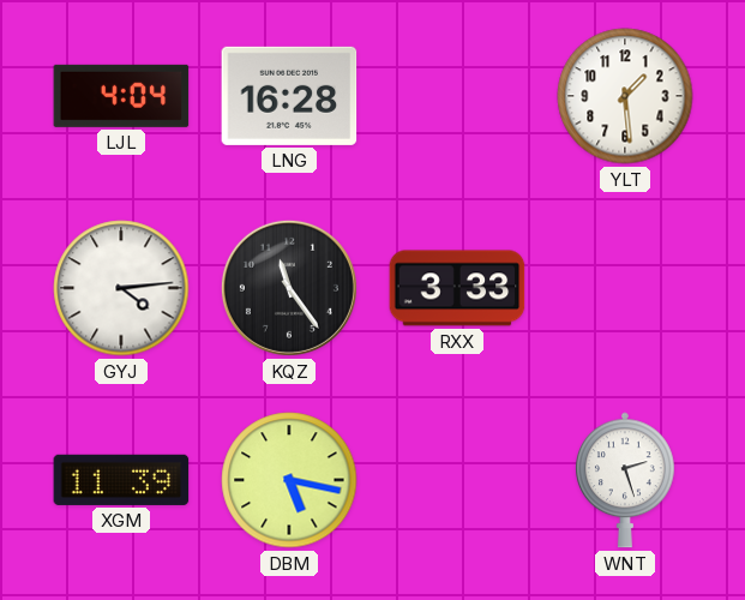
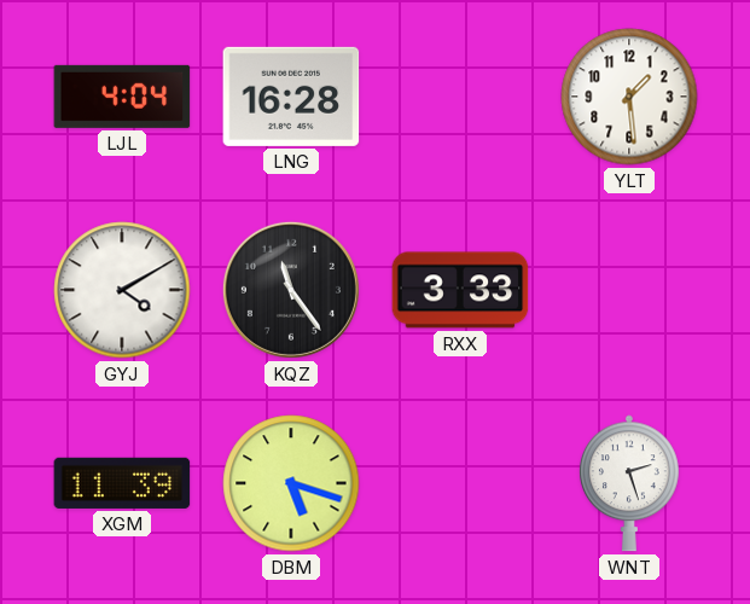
GYJ: 4:14 -> 4:10
DBM: 5:17 -> 5:18
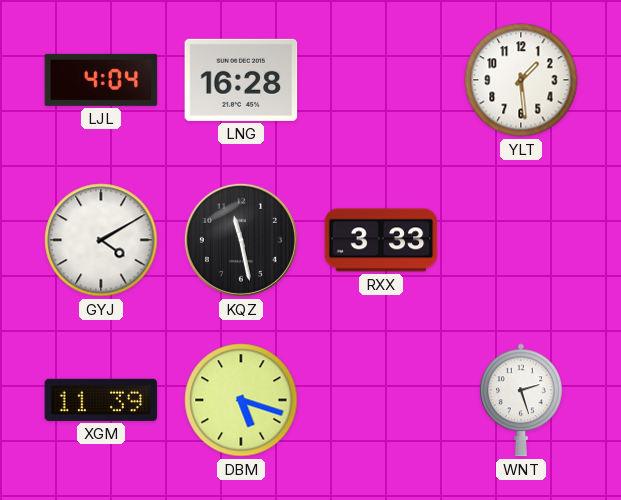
KQZ: 11:24 -> 11:28
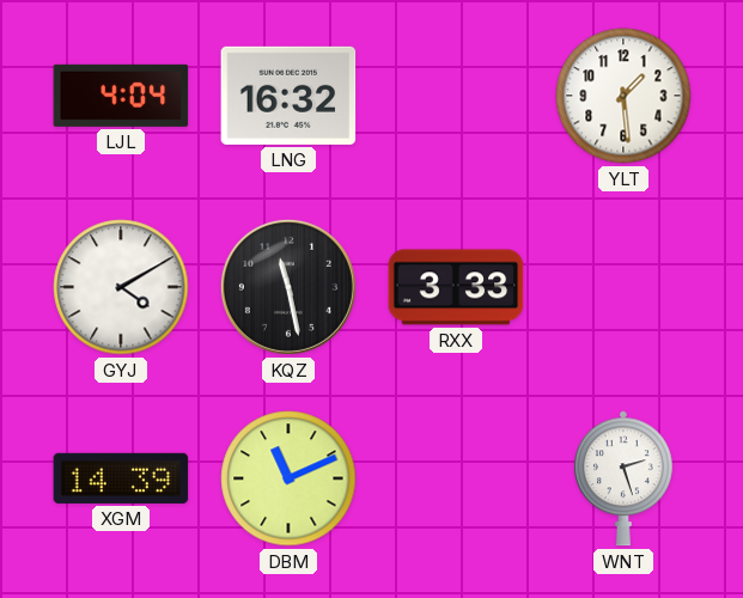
LNG: 16:28 -> 16:32
XGM: 11:39 -> 14:39
DBM: 5:18 -> 11:11
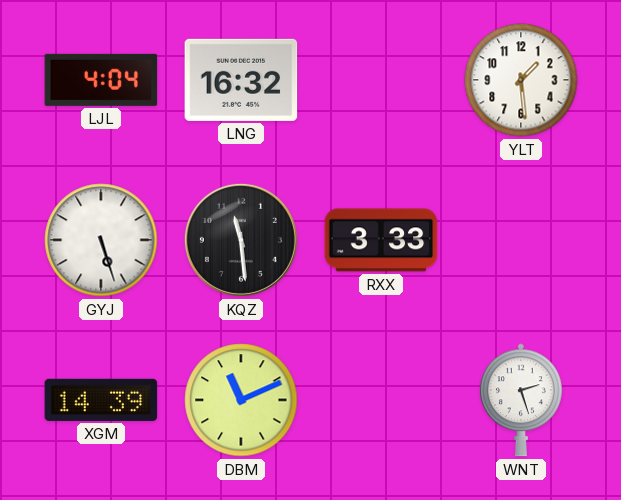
GYJ: 4:10 -> 5:27
KQZ: 11:28 -> 11:29
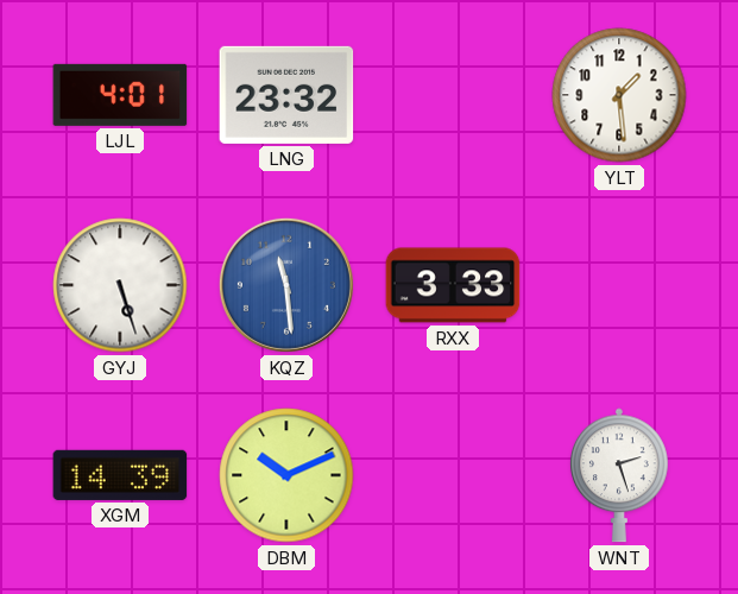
LJL: 4:04 -> 4:01
LNG: 16:32 -> 23:32
KQZ dial: black -> blue
DBM: 11:11 -> 10:11
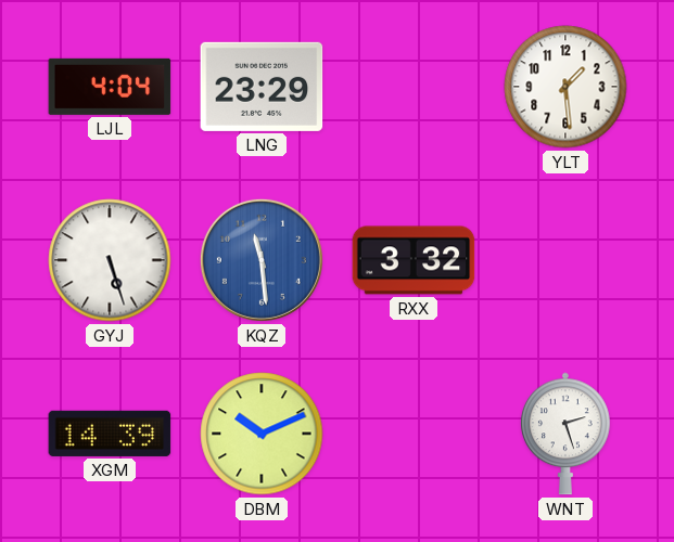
LJL: 4:01 -> 4:04
LNG: 23:32 -> 23:29
RXX: 3:33 -> 3:32
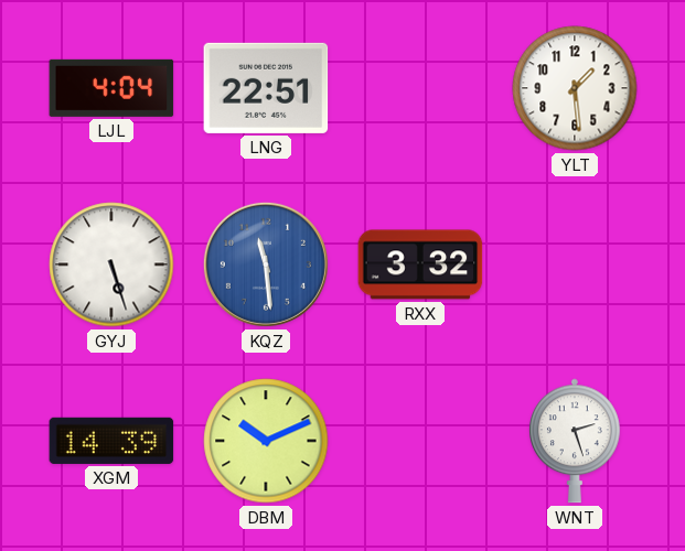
LNG: 23:29 -> 22:51
